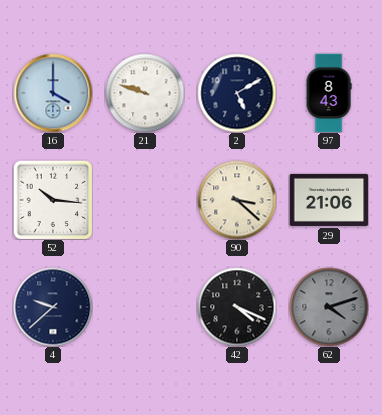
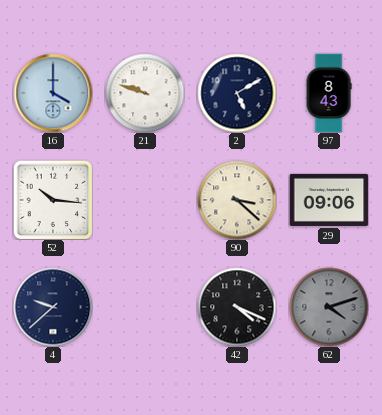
29: 21:06 -> 09:06
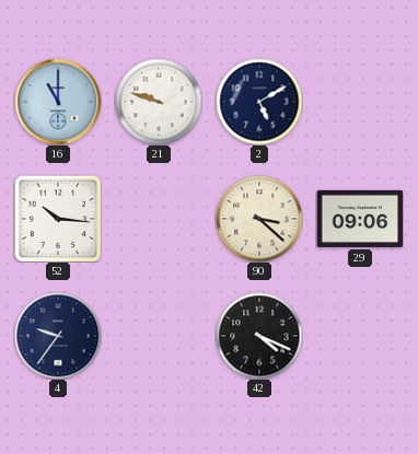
16: 4:00 -> 11:00
97: 8:43 -> none
4: 9:38 -> 9:36
62: 4:12 -> none
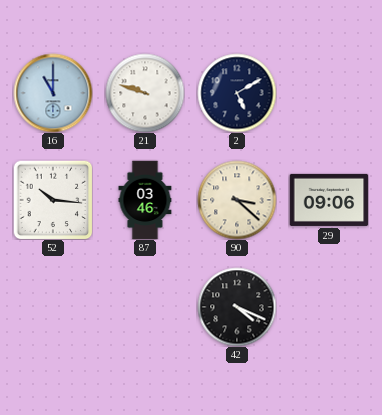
87: none -> 03:46
4: 9:36 -> none
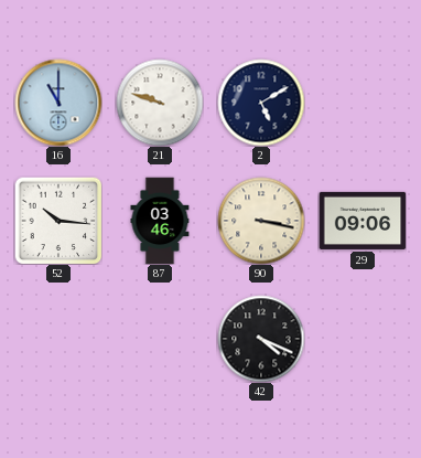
90: 3:22 -> 3:17
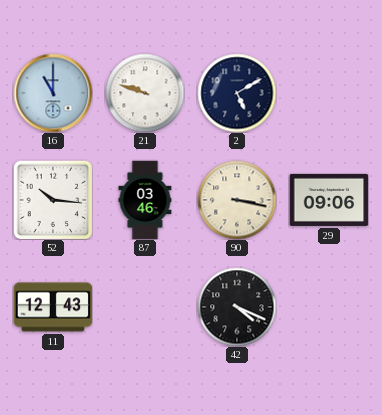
11: none -> 12:43
